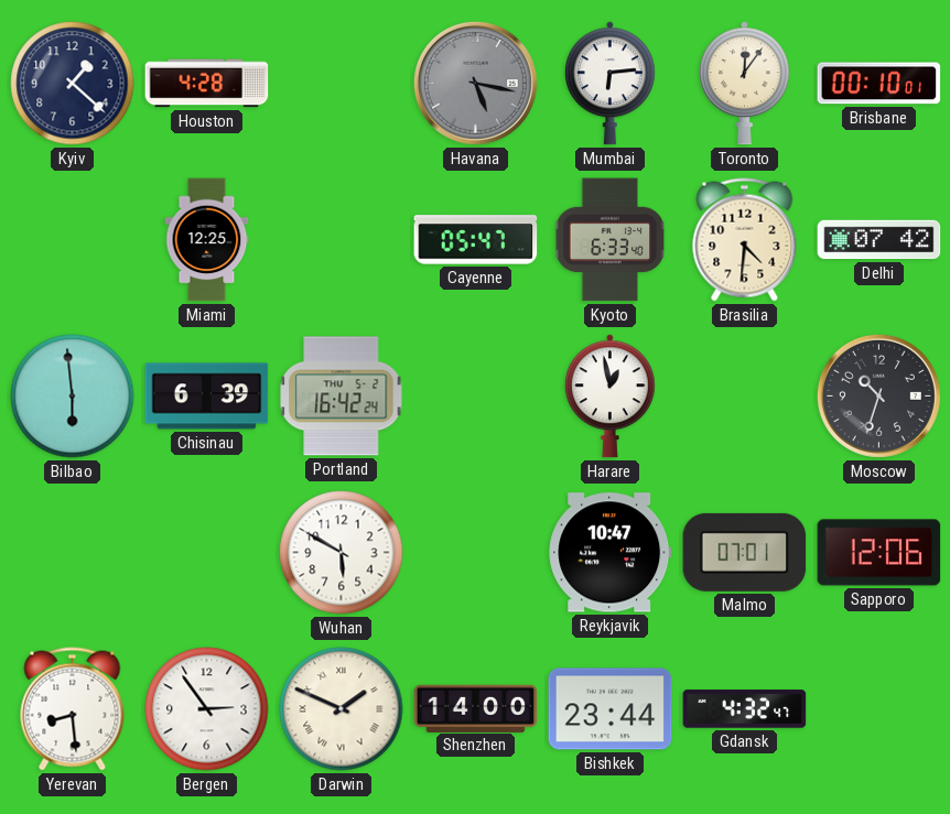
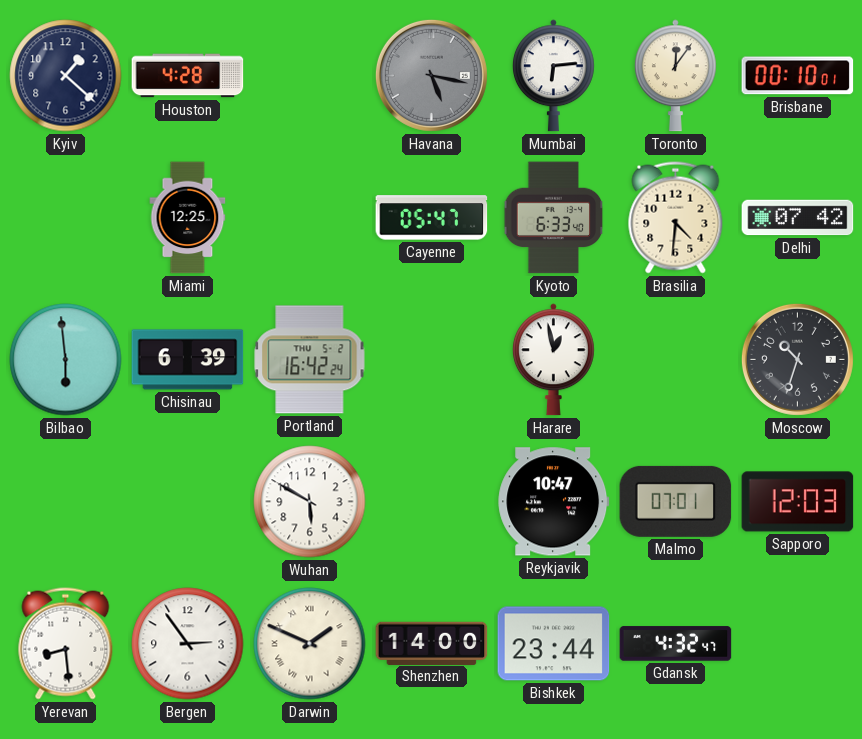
Sapporo: 12:06 -> 12:03
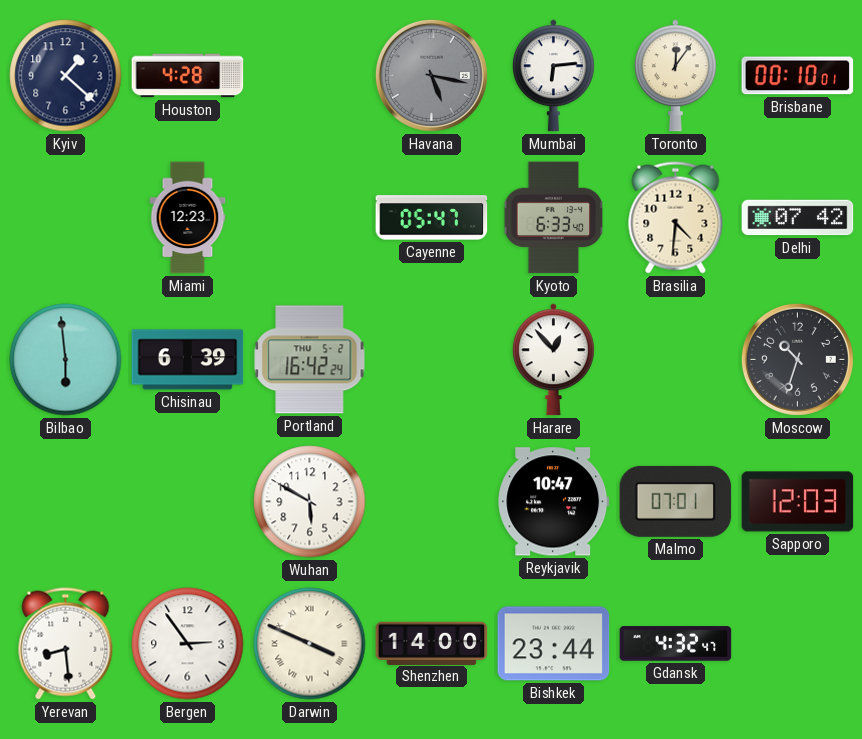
Miami: 12:25 -> 12:23
Harare: 12:58 -> 12:53
Darwin: 1:49 -> 3:49
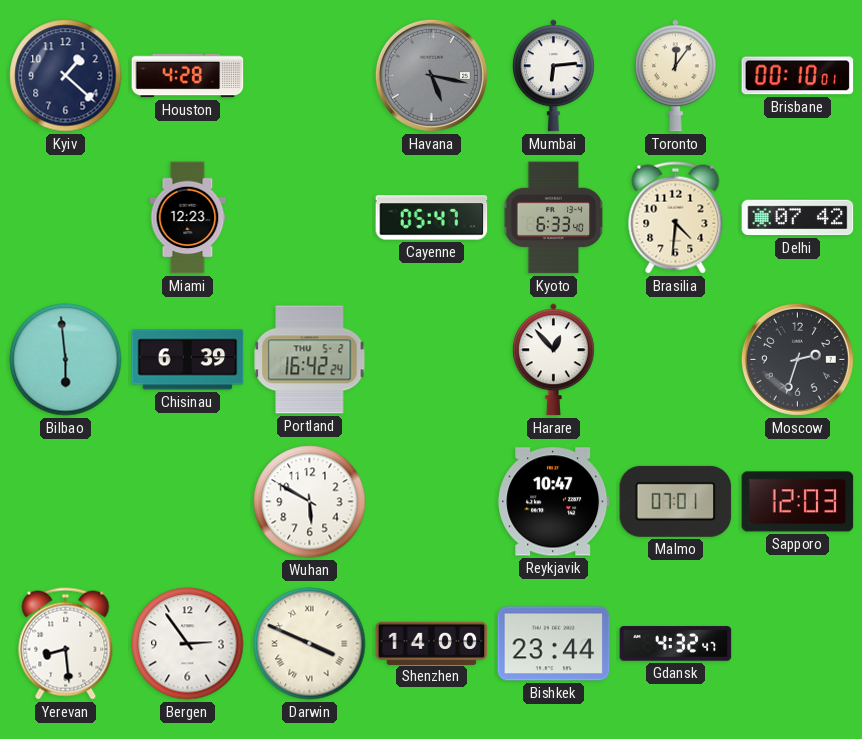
Moscow: 10:33 -> 2:33
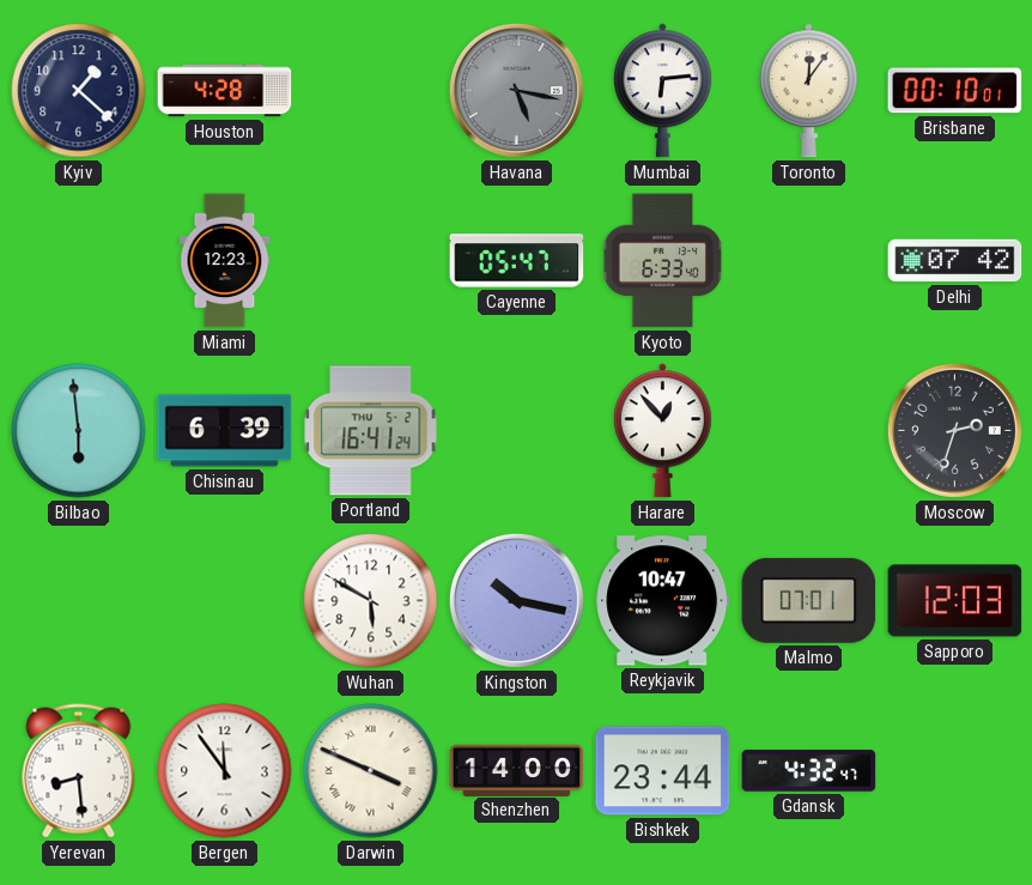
Brasilia: 4:31 -> none
Portland: 16:42 -> 16:41
Kingston: none -> 10:17
Bergen: 2:54 -> 11:54
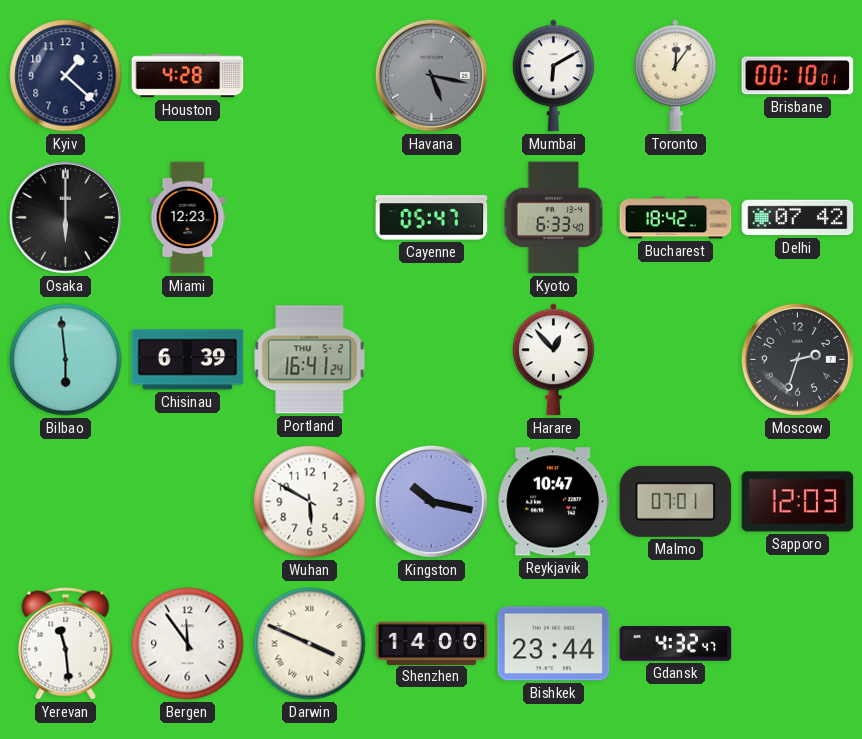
Mumbai: 6:14 -> 6:10
Osaka: none -> 6:00
Bucharest: none -> 18:42
Yerevan: 8:29 -> 11:29
